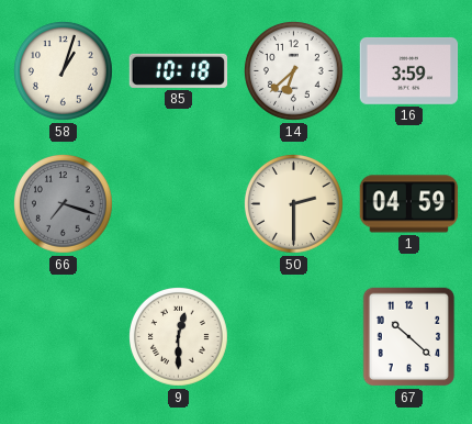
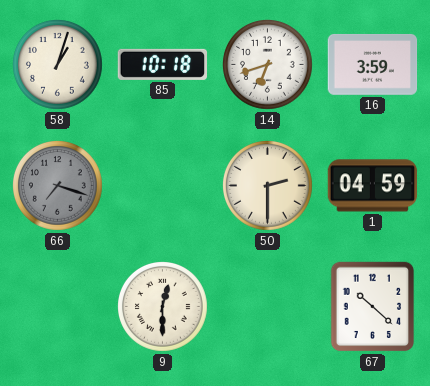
14: 6:38 -> 6:42
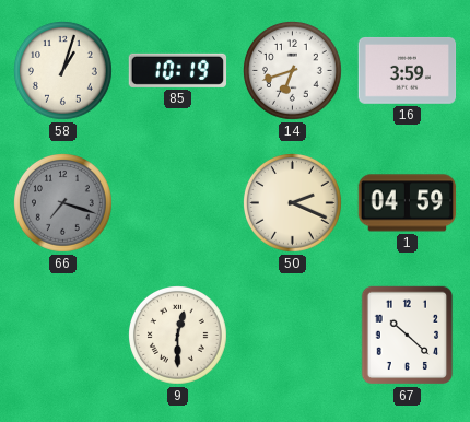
85: 10:18 -> 10:19
50: 2:30 -> 2:19
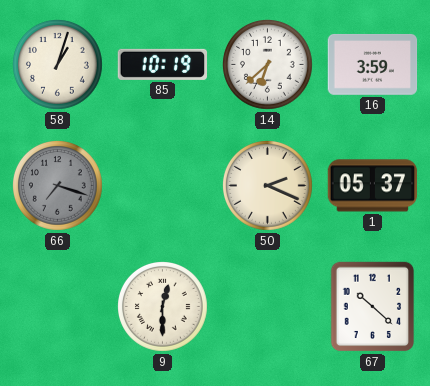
14: 6:42 -> 6:38
1: 04:59 -> 05:37
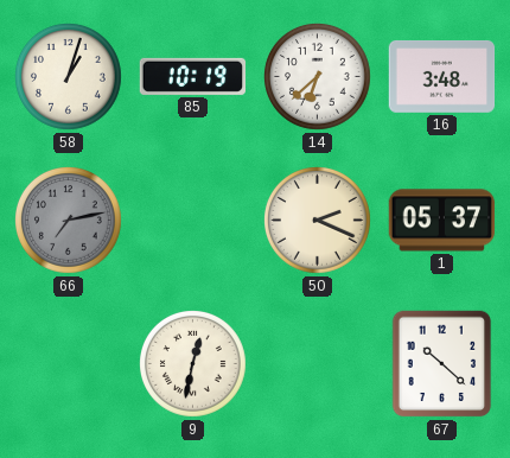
16: 3:59 -> 3:48
66: 7:18 -> 7:13
9: 12:30 -> 12:32
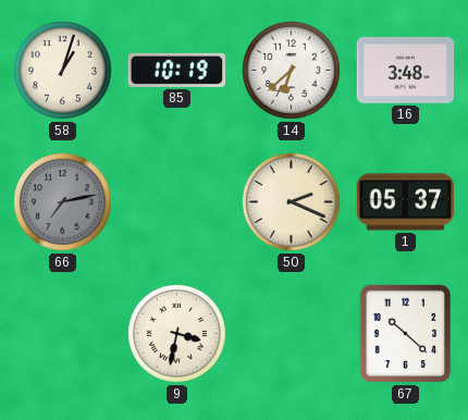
9: 12:32 -> 3:32
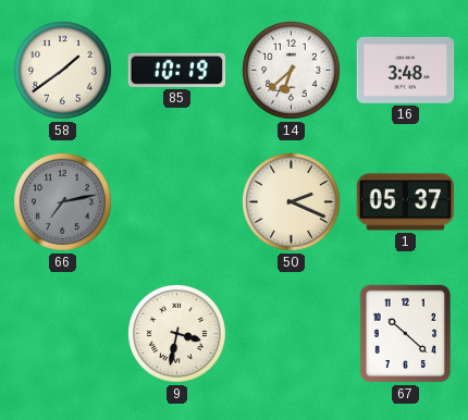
58: 1:03 -> 1:39
